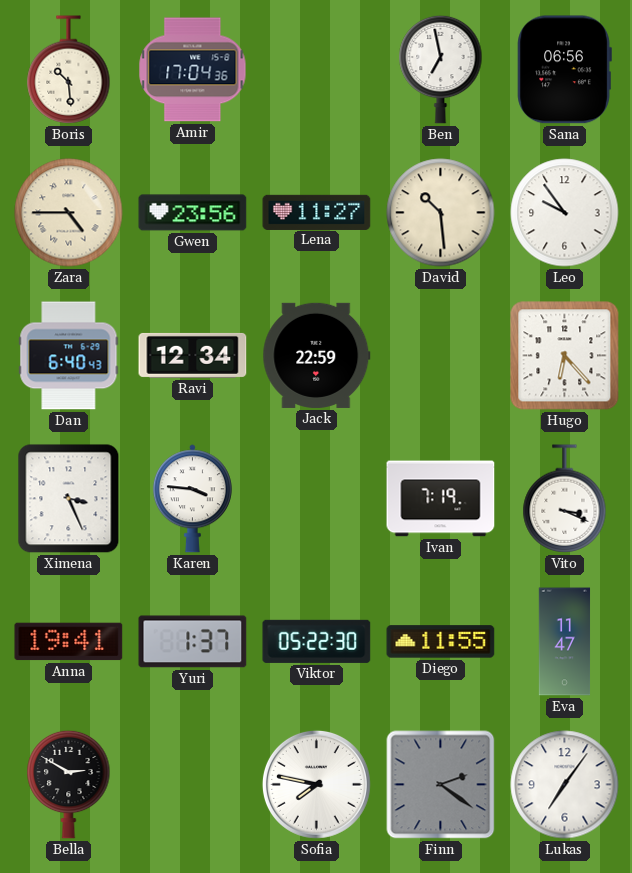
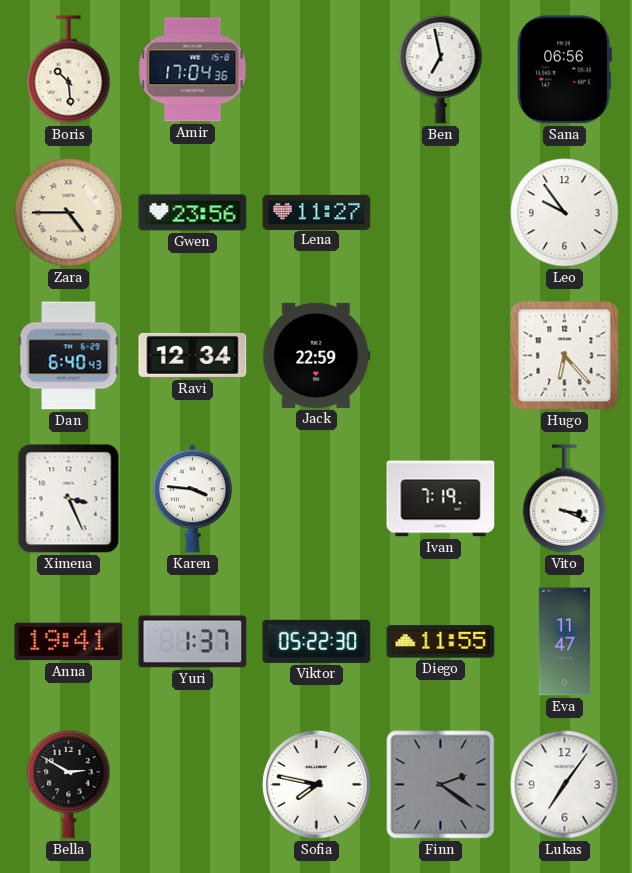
David: 10:29 -> none
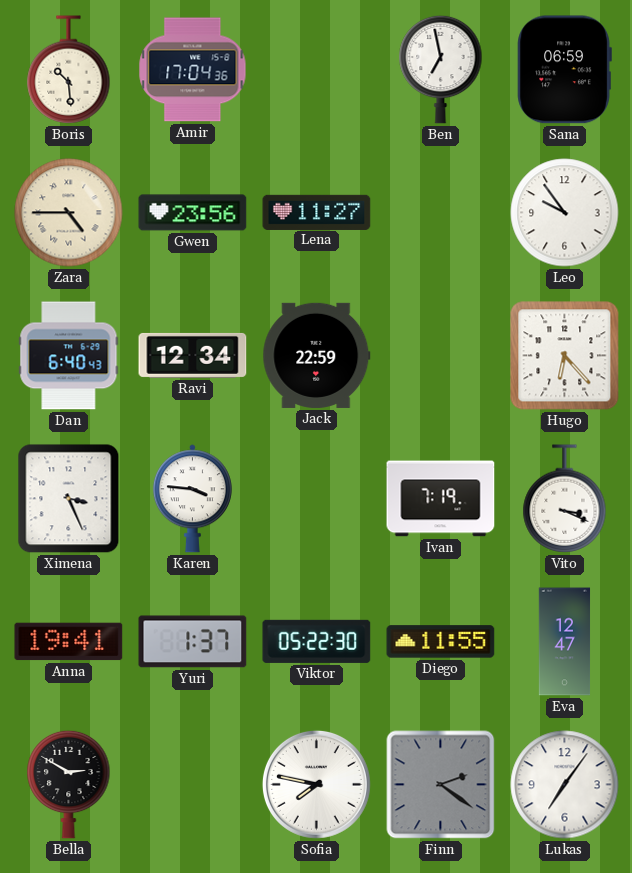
Sana: 06:56 -> 06:59
Eva: 11:47 -> 12:47
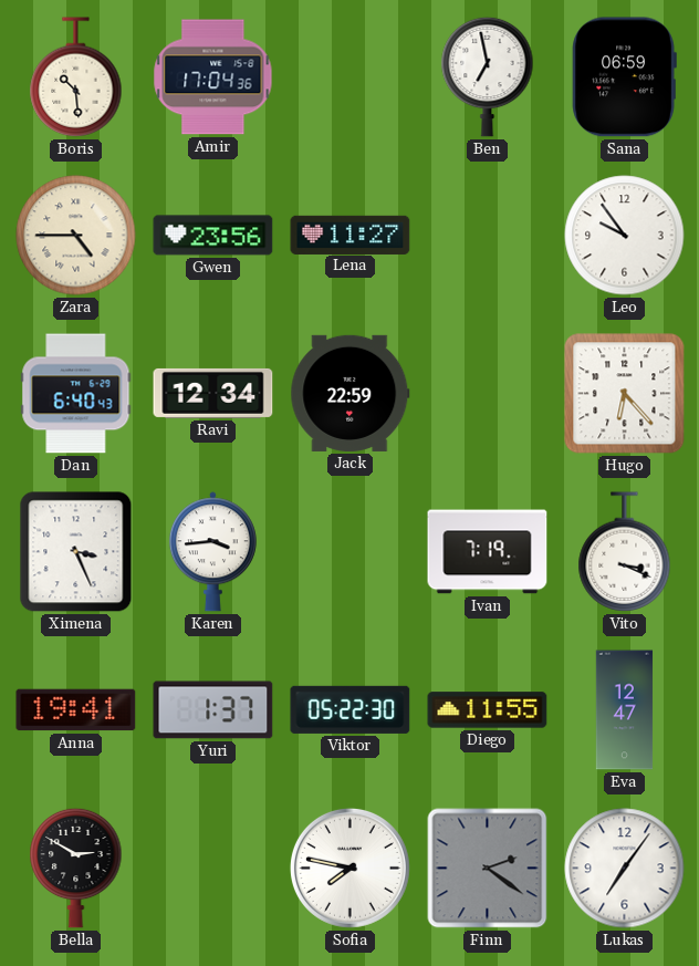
Karen: 3:46 -> 3:44
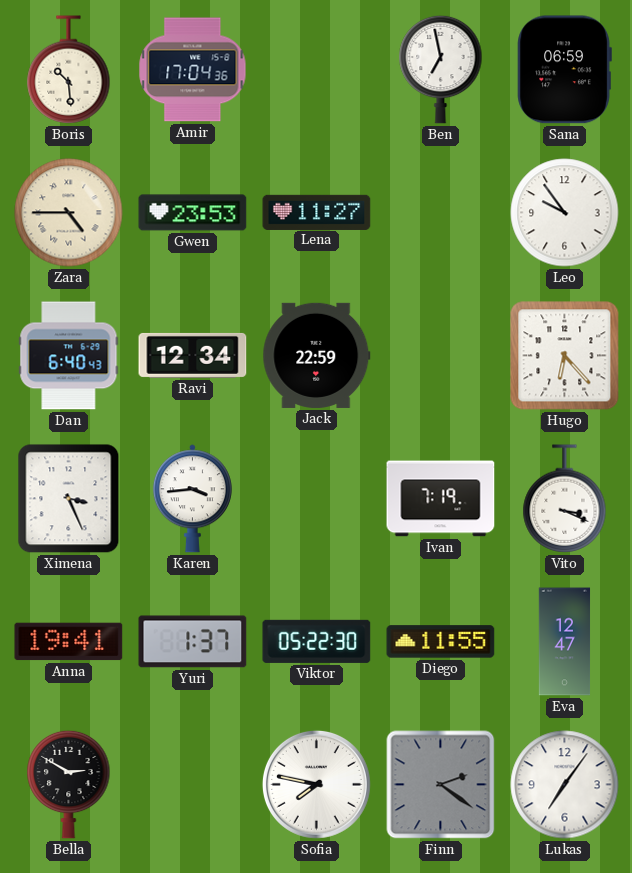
Gwen: 23:56 -> 23:53
